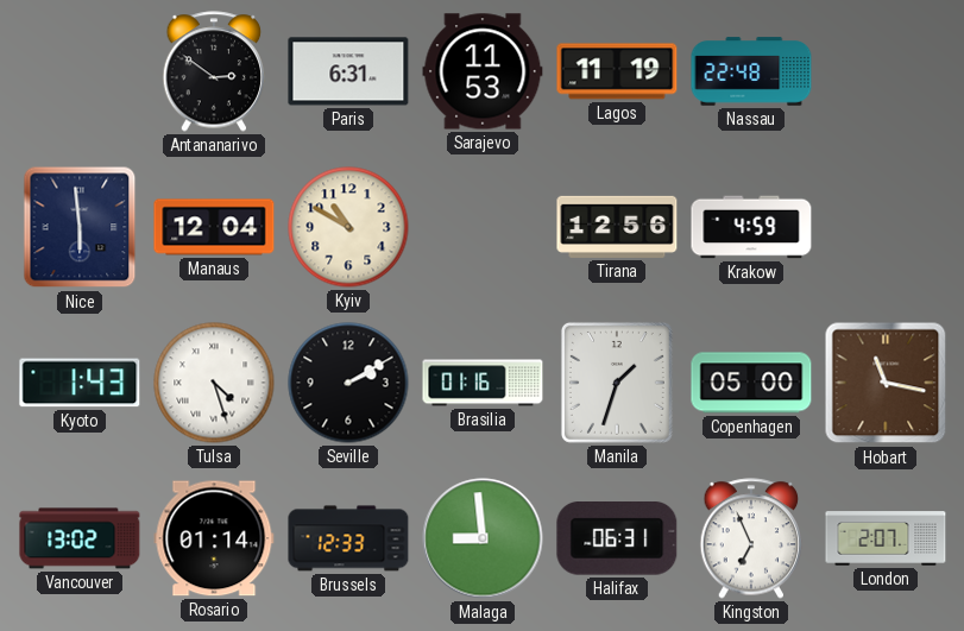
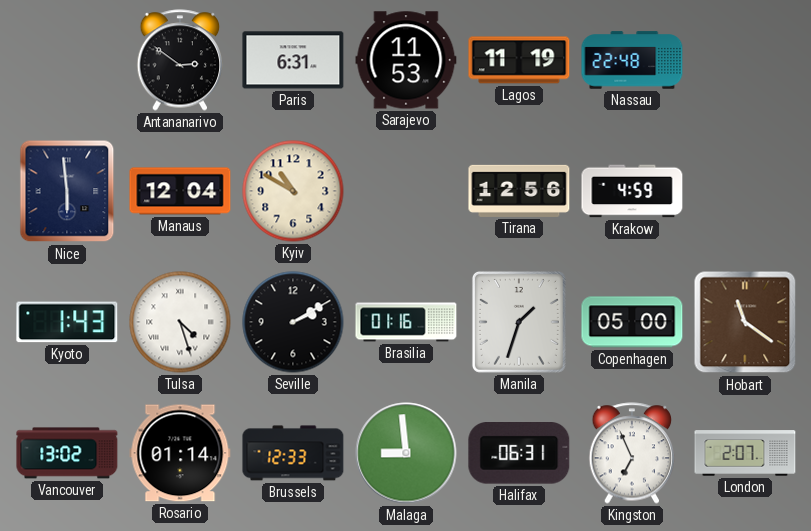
Hobart: 11:17 -> 11:21
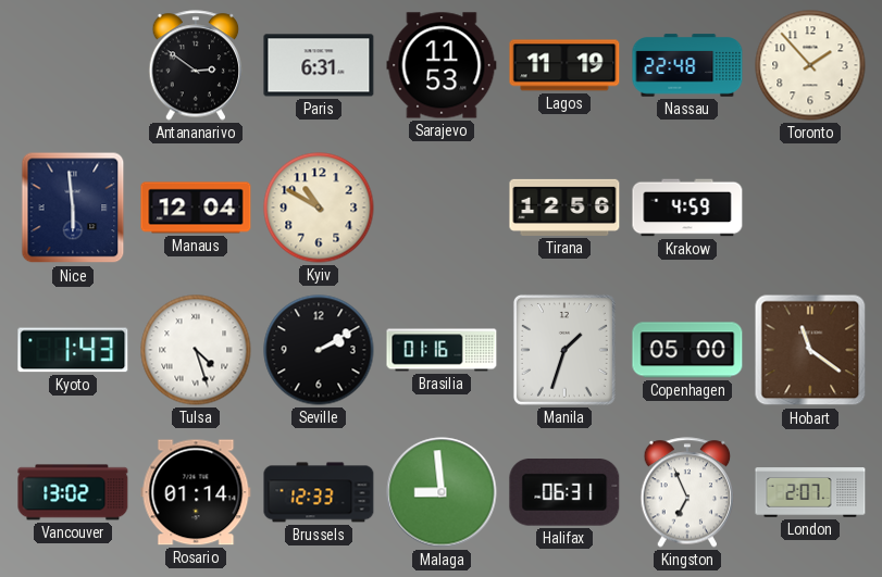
Toronto: none -> 1:53
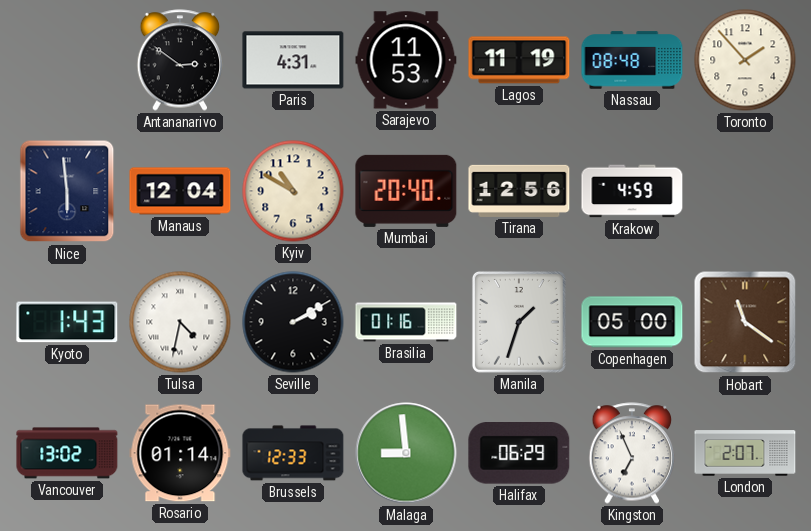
Paris: 6:31 -> 4:31
Nassau: 22:48 -> 08:48
Mumbai: none -> 20:40
Tulsa: 4:27 -> 4:32
Halifax: 06:31 -> 06:29
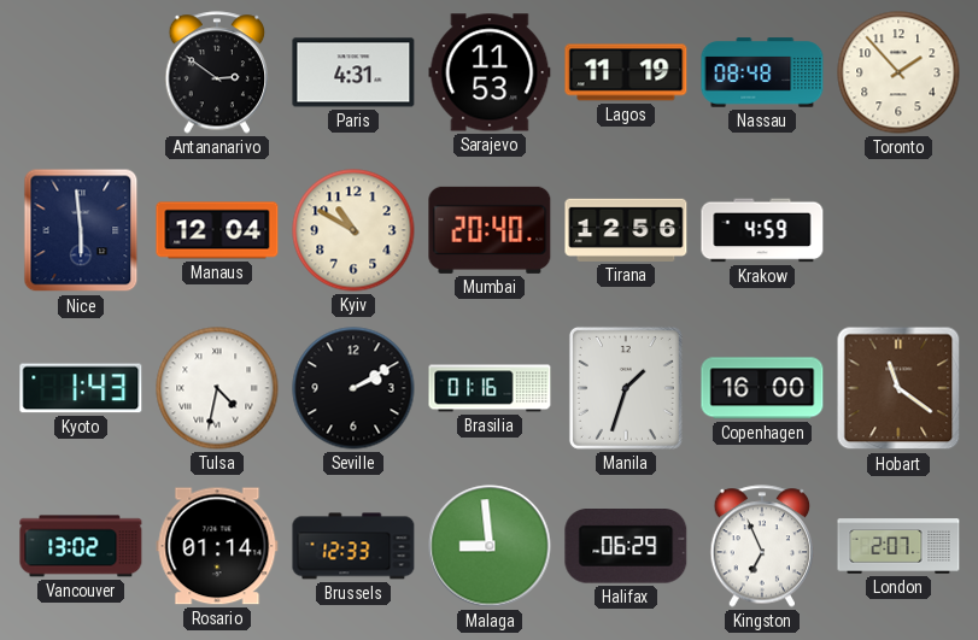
Copenhagen: 05:00 -> 16:00
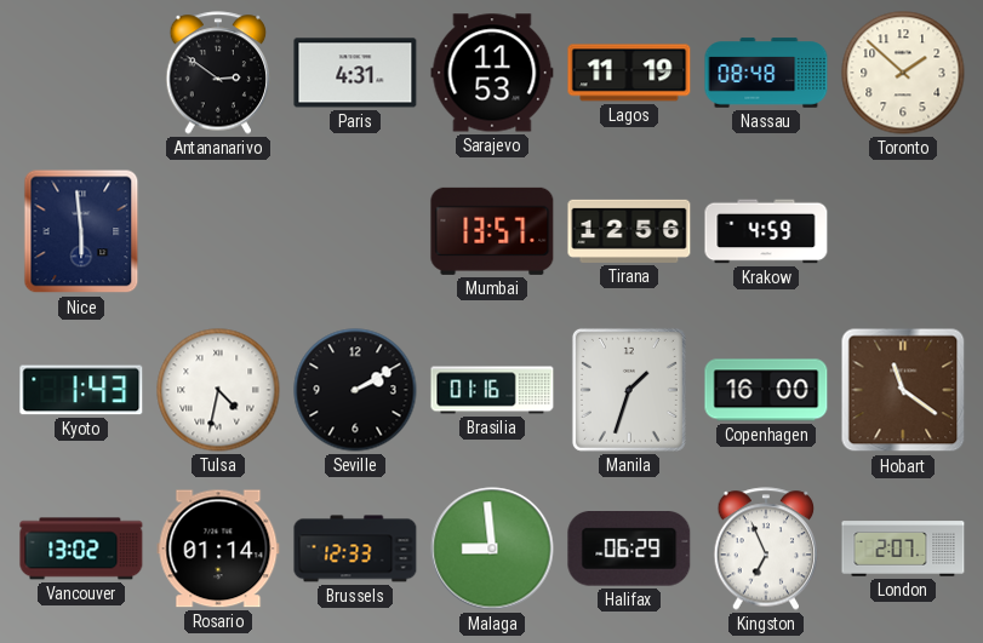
Toronto: 1:53 -> 1:52
Manaus: 12:04 -> none
Kyiv: 10:50 -> none
Mumbai: 20:40 -> 13:57
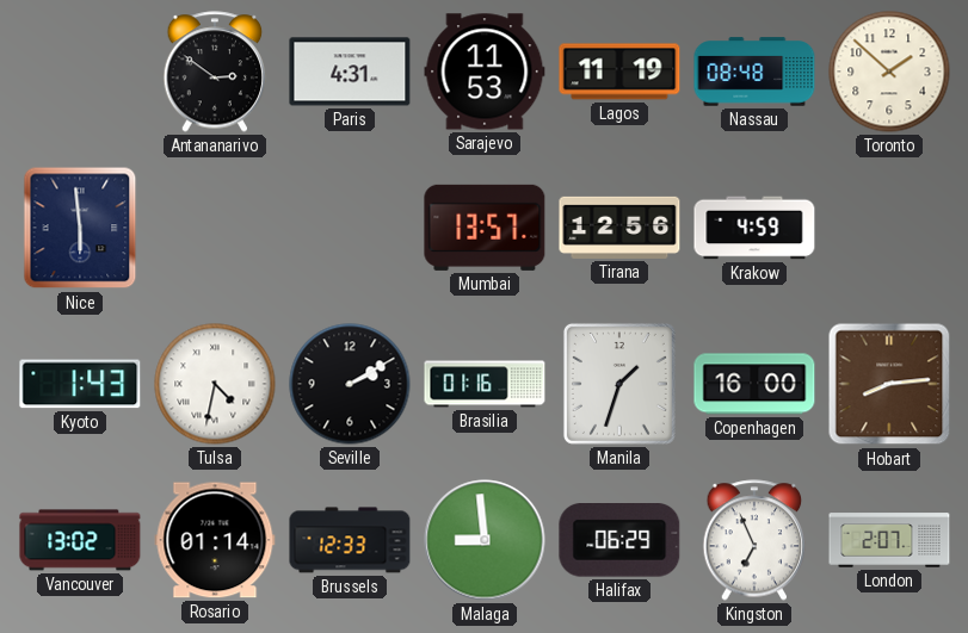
Hobart: 11:21 -> 8:14
